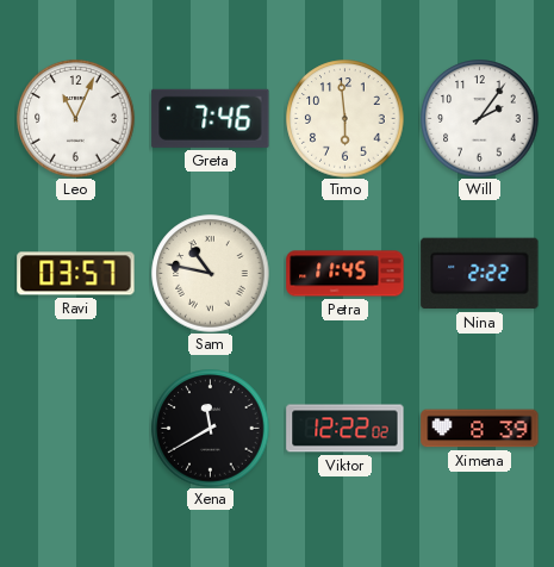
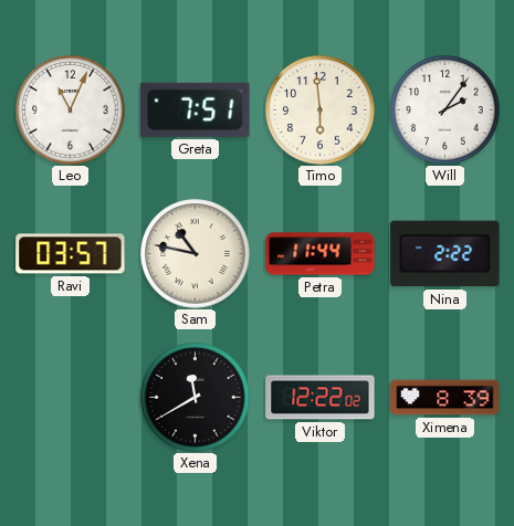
Greta: 7:46 -> 7:51
Petra: 11:45 -> 11:44
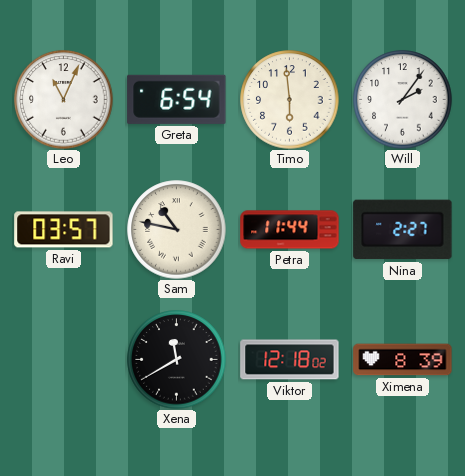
Greta: 7:51 -> 6:54
Nina: 2:22 -> 2:27
Viktor: 12:22 -> 12:18
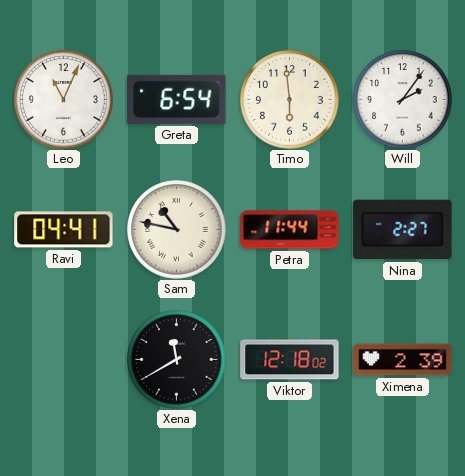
Ravi: 03:57 -> 04:41
Ximena: 8:39 -> 2:39
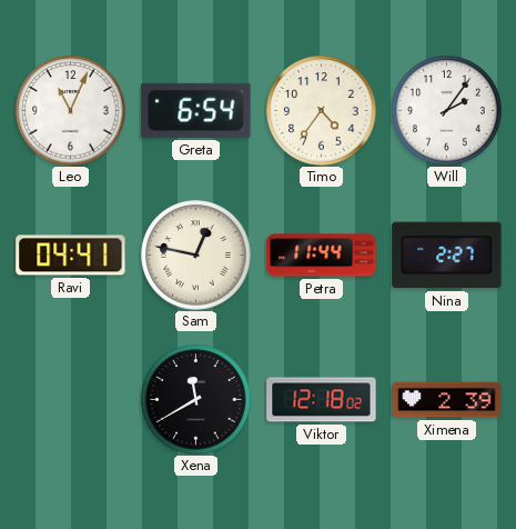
Timo: 5:59 -> 4:36
Sam: 10:47 -> 12:47
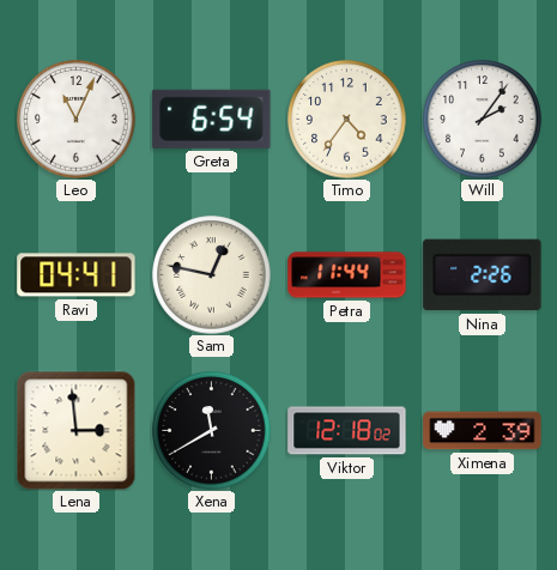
Nina: 2:27 -> 2:26
Lena: none -> 2:59
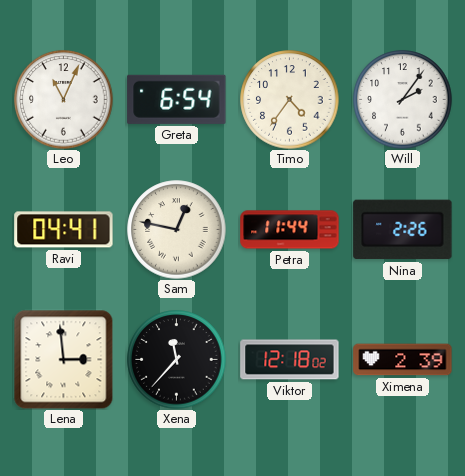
Xena: 11:40 -> 11:37
